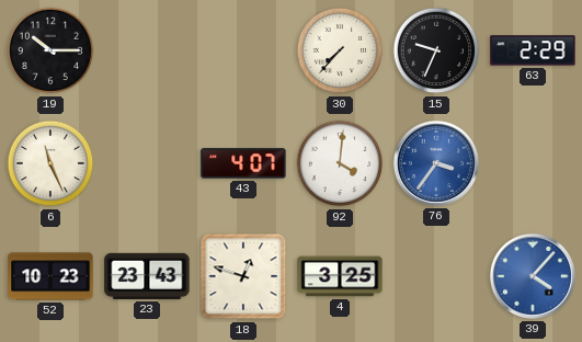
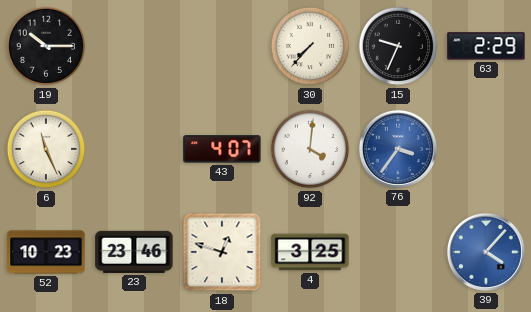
23: 23:43 -> 23:46
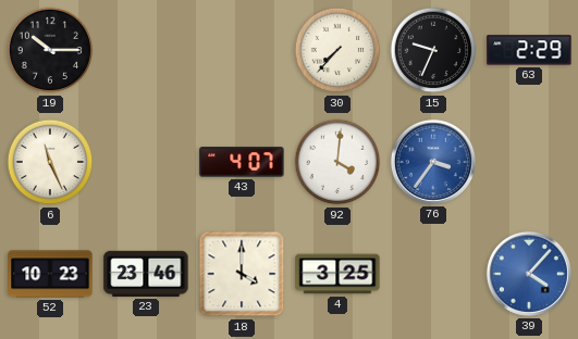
18: 12:48 -> 4:00
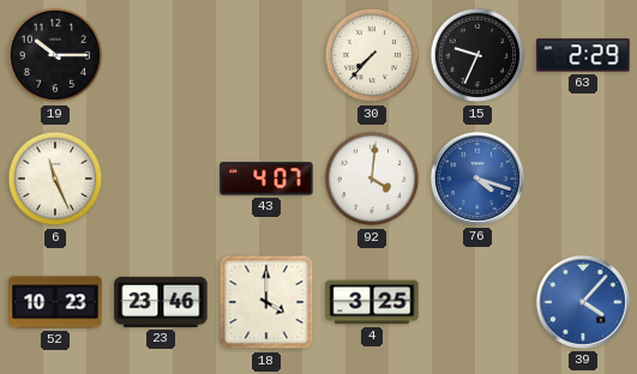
76: 3:36 -> 4:18
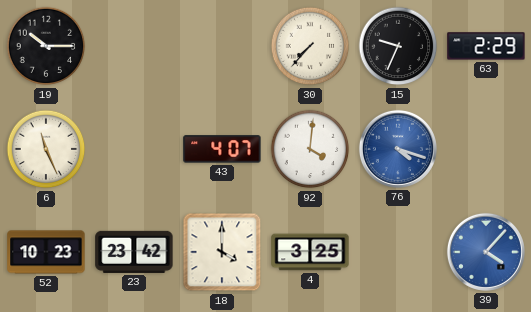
23: 23:46 -> 23:42
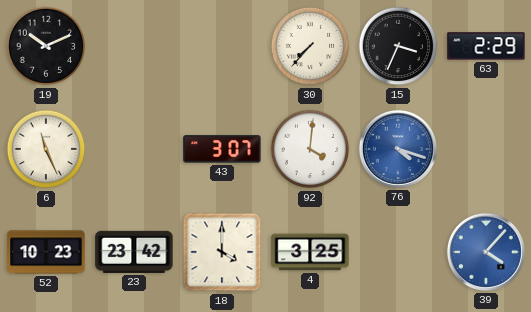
19: 10:15 -> 10:11
15: 9:34 -> 3:34
43: 4:07 -> 3:07
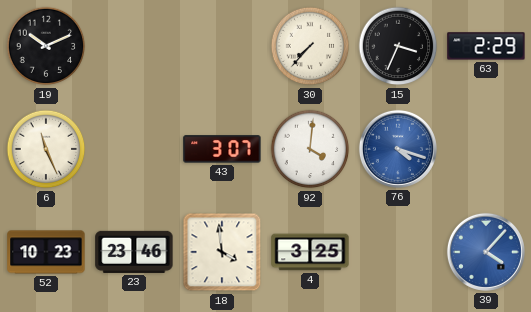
23: 23:42 -> 23:46
18: 4:00 -> 3:59
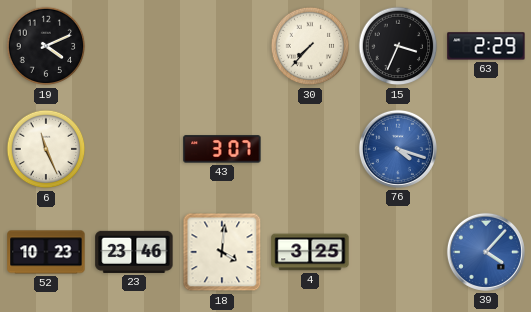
19: 10:11 -> 4:11
92: 4:01 -> none
18: 3:59 -> 4:01
